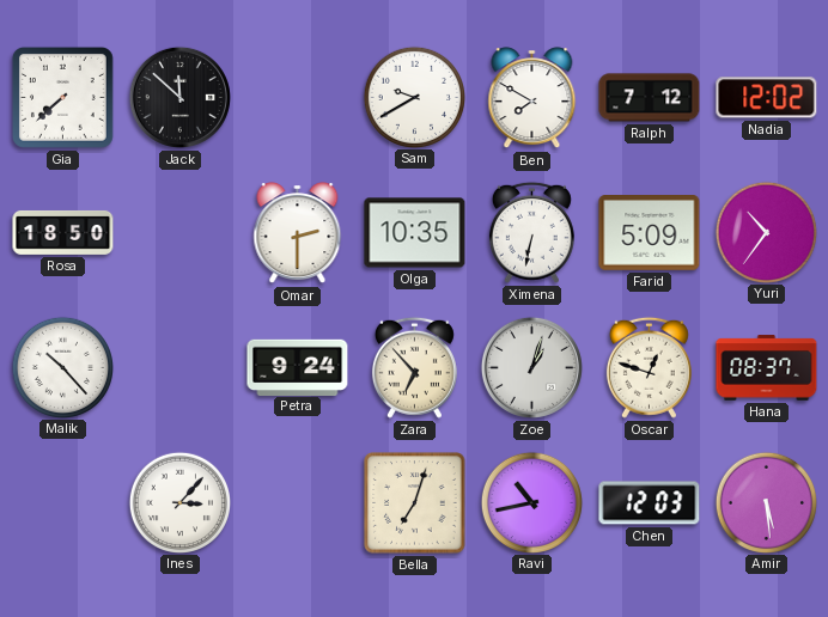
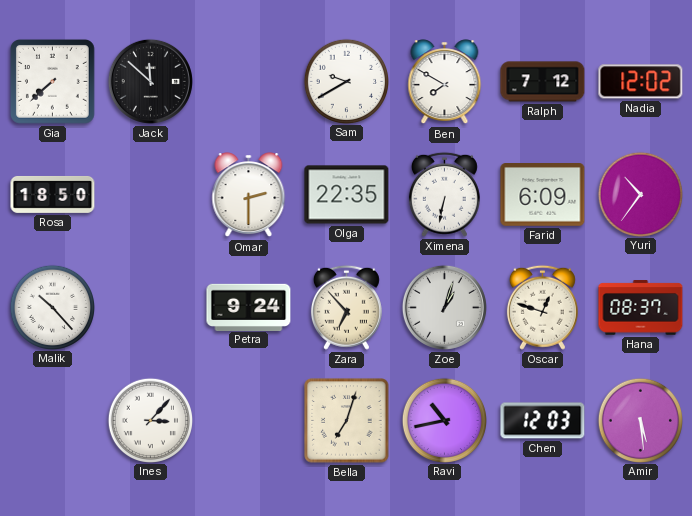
Olga: 10:35 -> 22:35
Farid: 5:09 -> 6:09
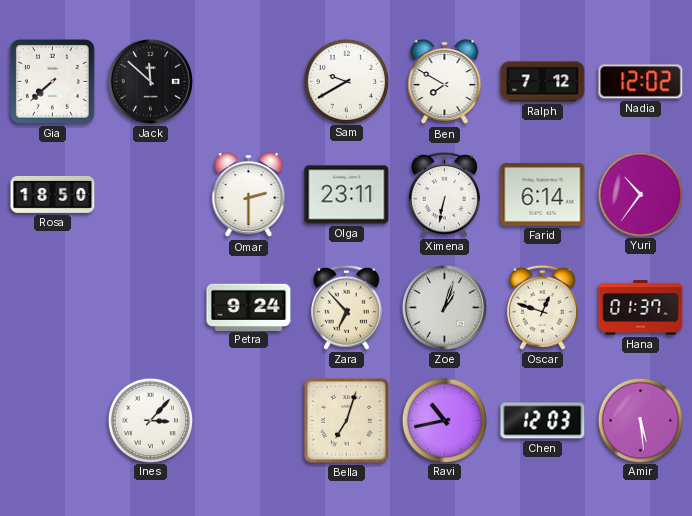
Olga: 22:35 -> 23:11
Farid: 6:09 -> 6:14
Malik: 10:23 -> none
Hana: 08:37 -> 01:37
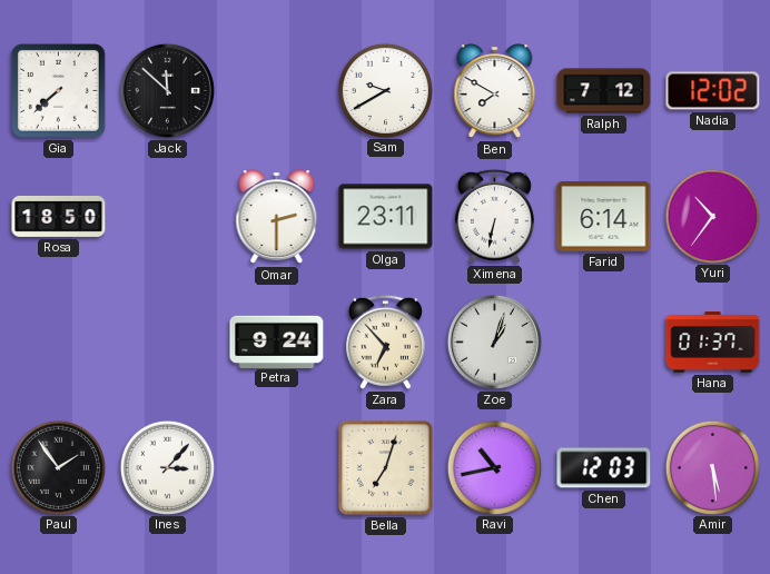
Oscar: 12:48 -> none
Paul: none -> 1:54
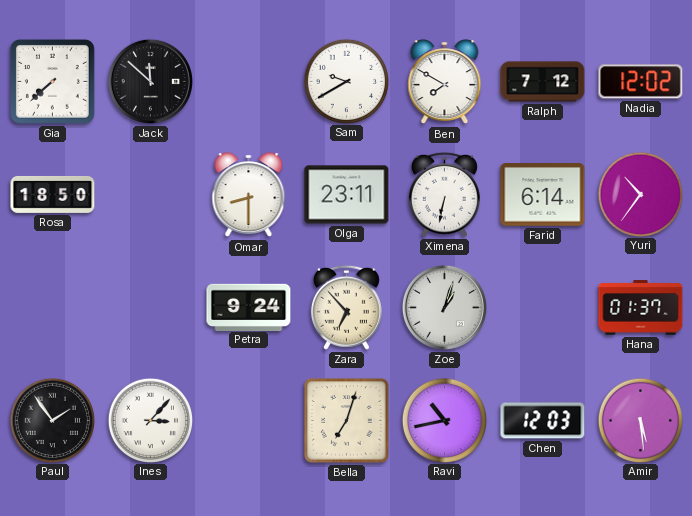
Omar: 2:30 -> 8:30
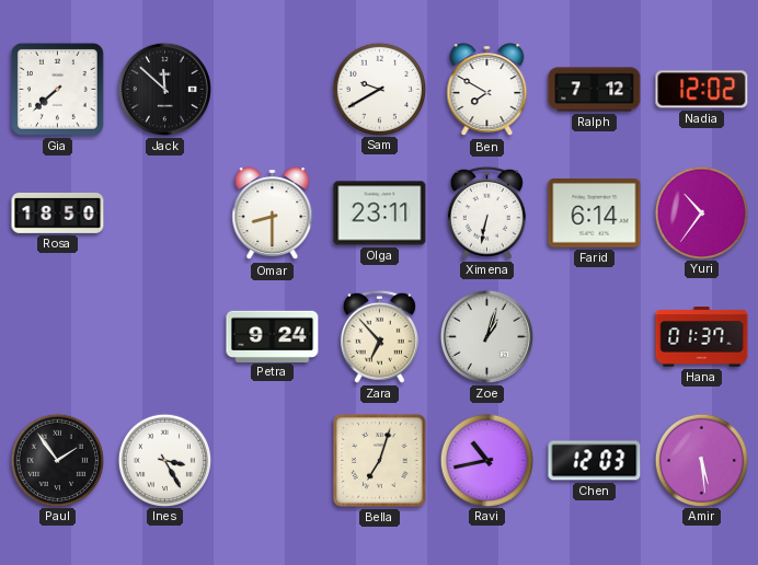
Ines: 3:07 -> 3:25
